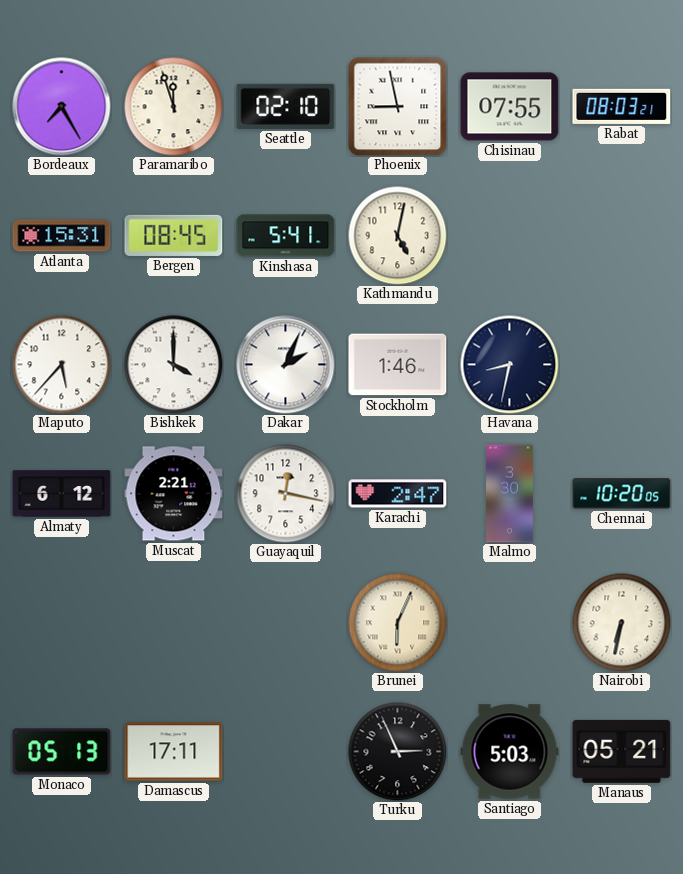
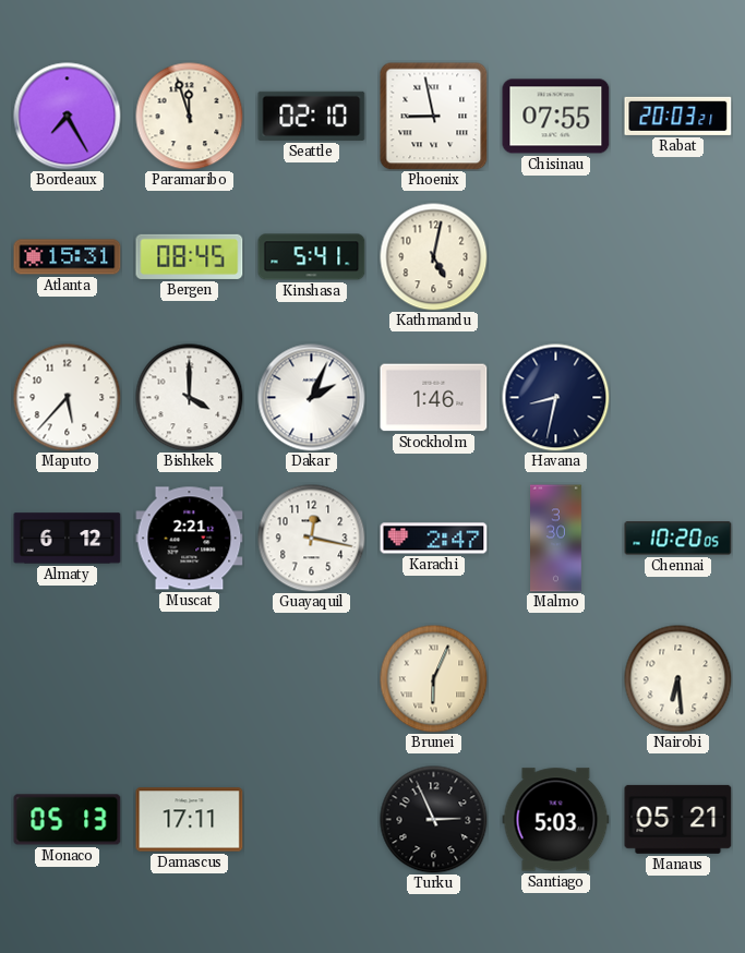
Rabat: 08:03 -> 20:03
Nairobi: 6:32 -> 6:29
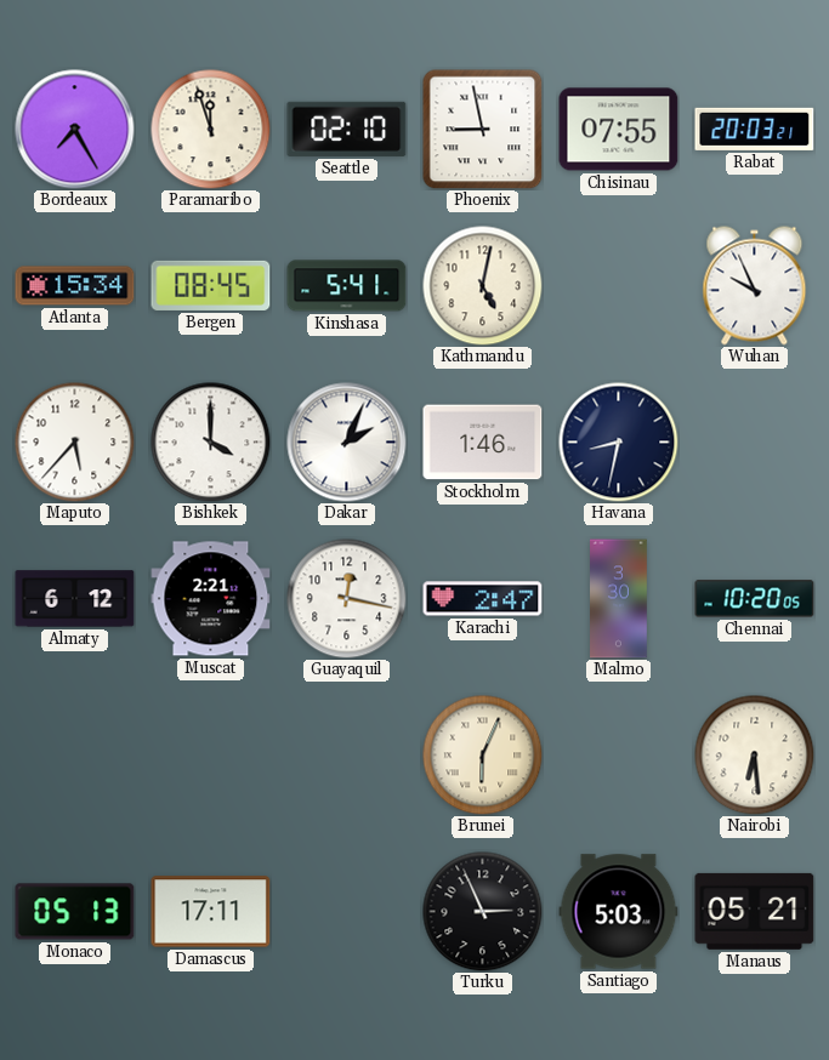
Atlanta: 15:31 -> 15:34
Wuhan: none -> 9:56
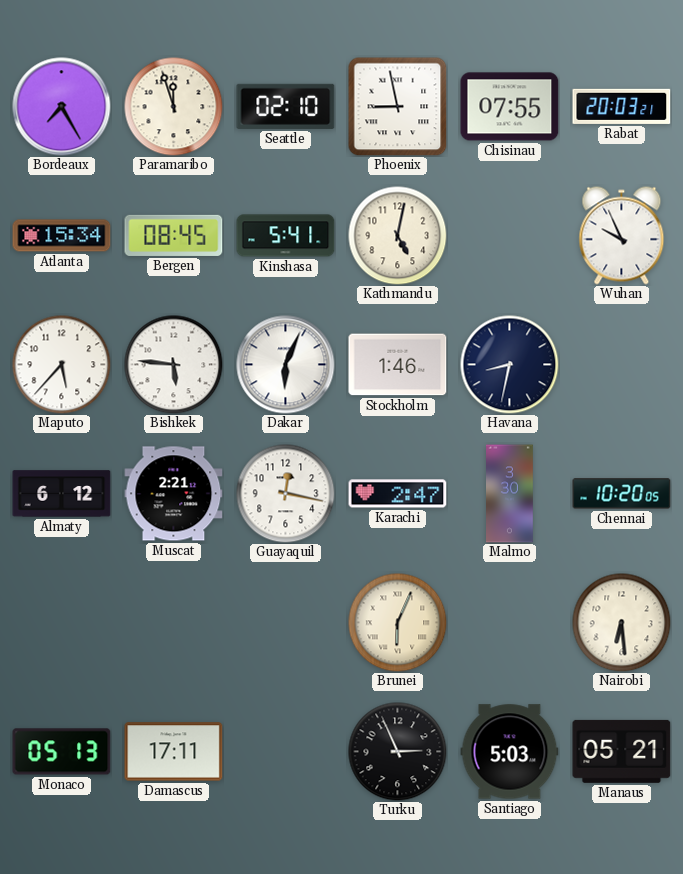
Bishkek: 4:00 -> 5:46
Dakar: 2:04 -> 6:04
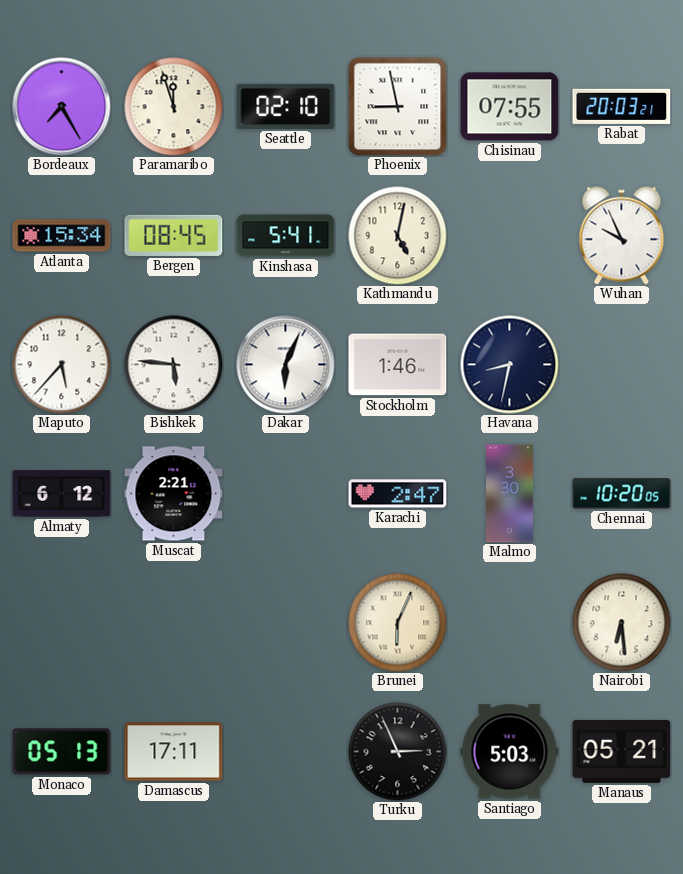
Guayaquil: 12:17 -> none
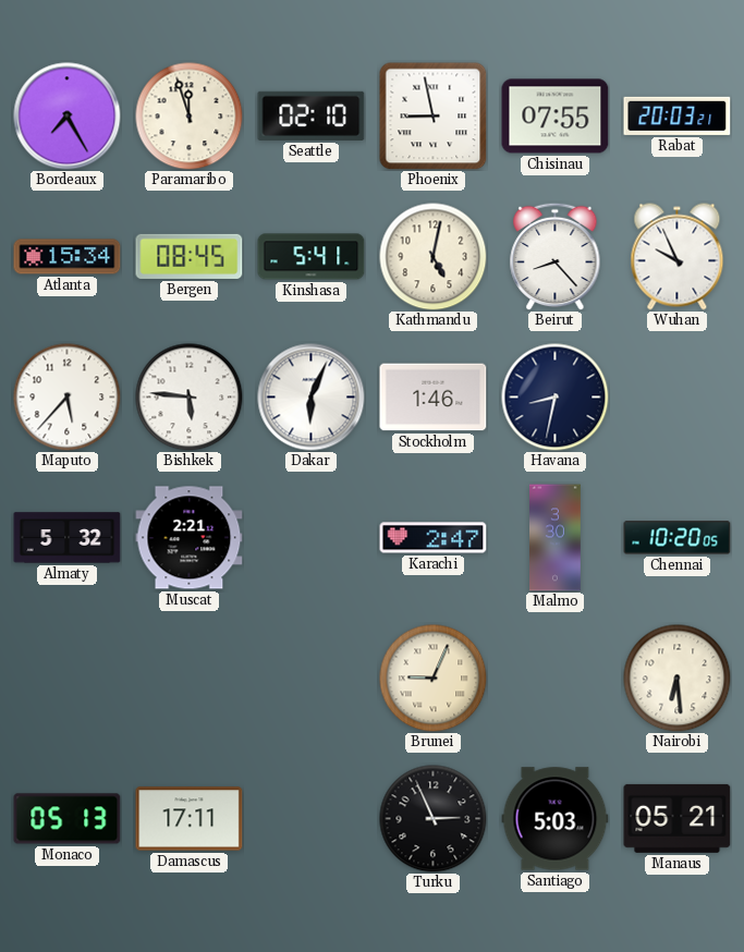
Beirut: none -> 8:23
Almaty: 6:12 -> 5:32
Brunei: 6:04 -> 9:04
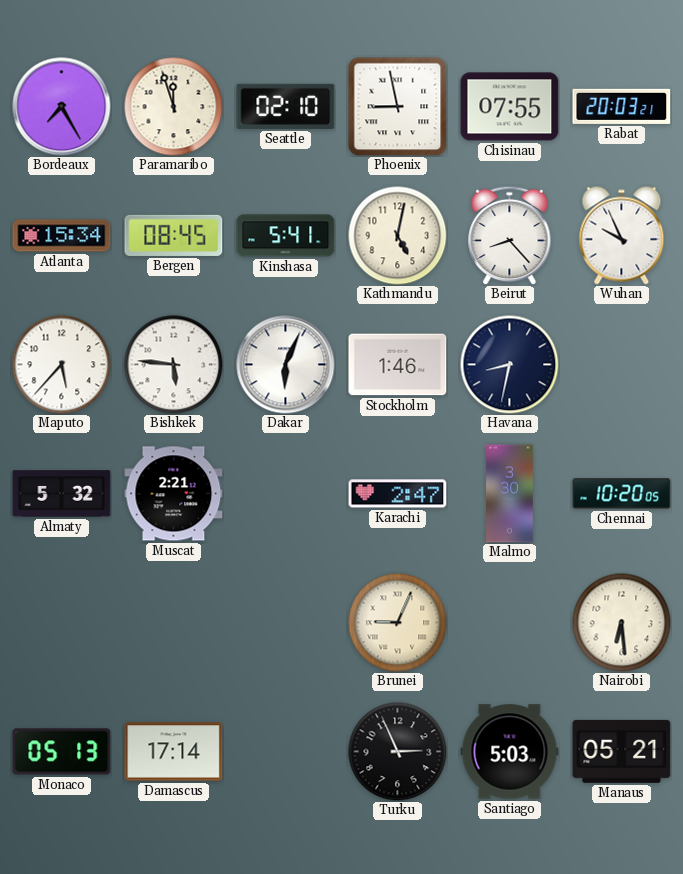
Damascus: 17:11 -> 17:14
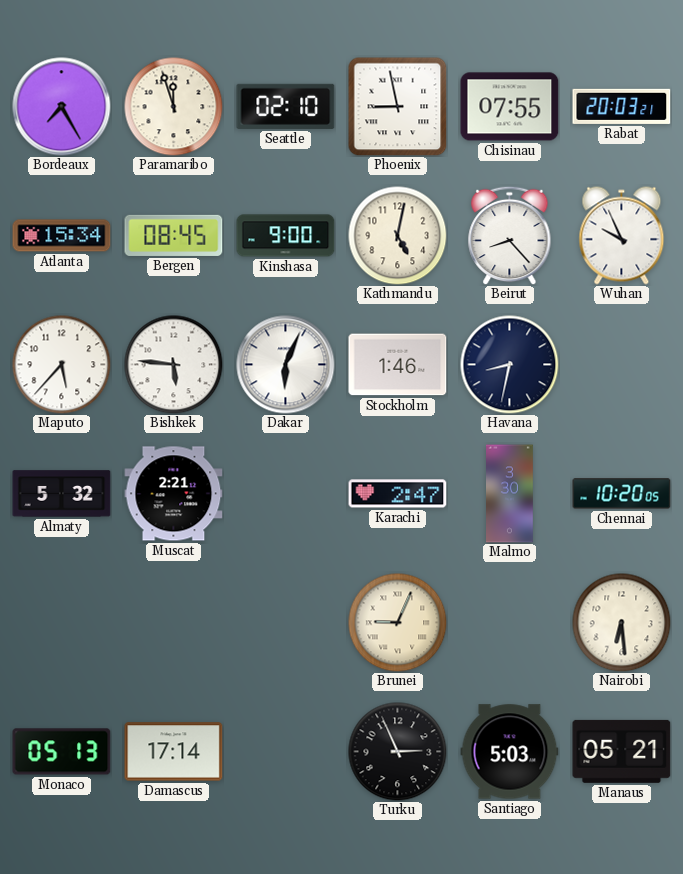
Kinshasa: 5:41 -> 9:00
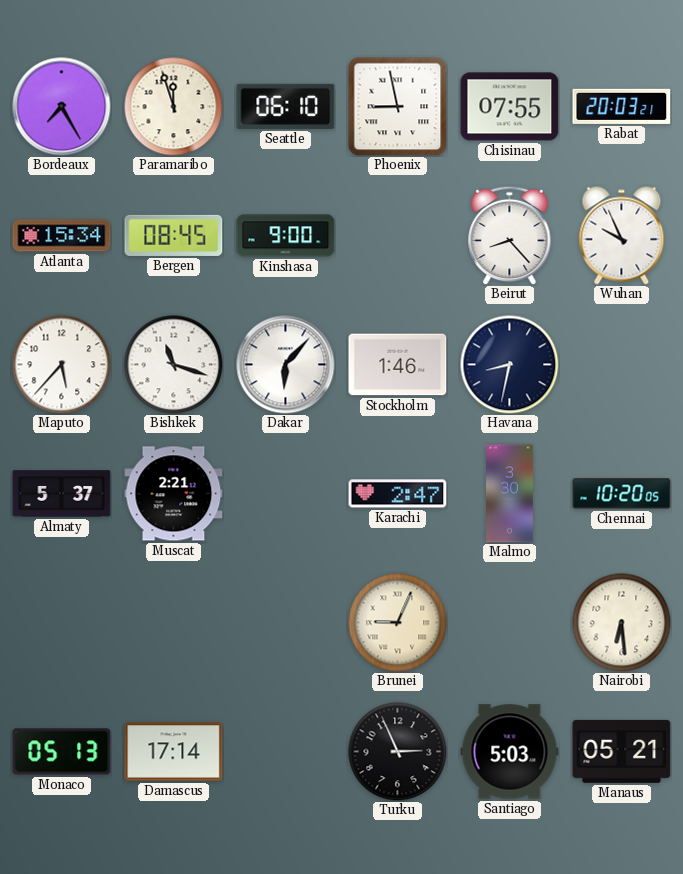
Seattle: 02:10 -> 06:10
Kathmandu: 5:02 -> none
Bishkek: 5:46 -> 11:18
Dakar: 6:04 -> 6:07
Almaty: 5:32 -> 5:37
